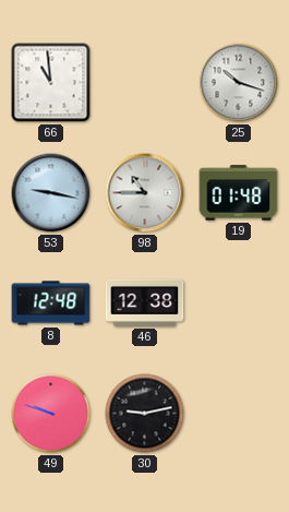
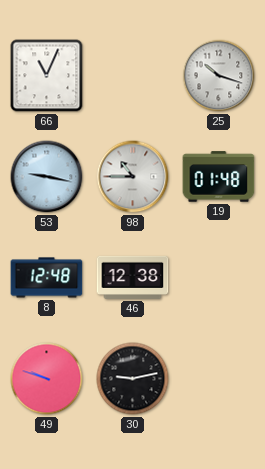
66: 10:59 -> 11:04
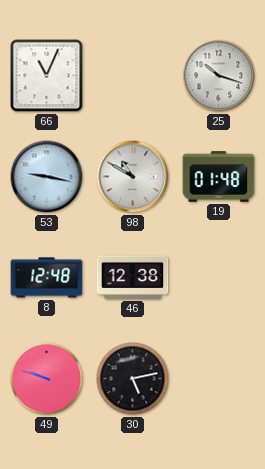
98: 10:45 -> 10:50
30: 9:13 -> 5:13
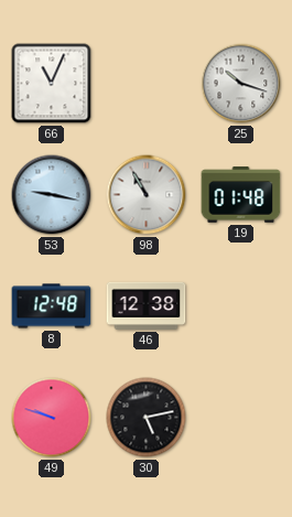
98: 10:50 -> 10:55
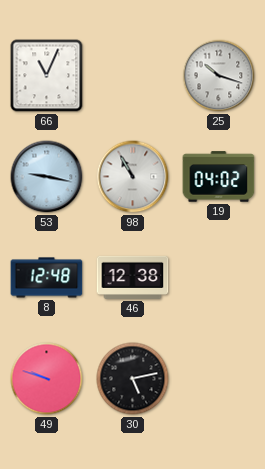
19: 01:48 -> 04:02
